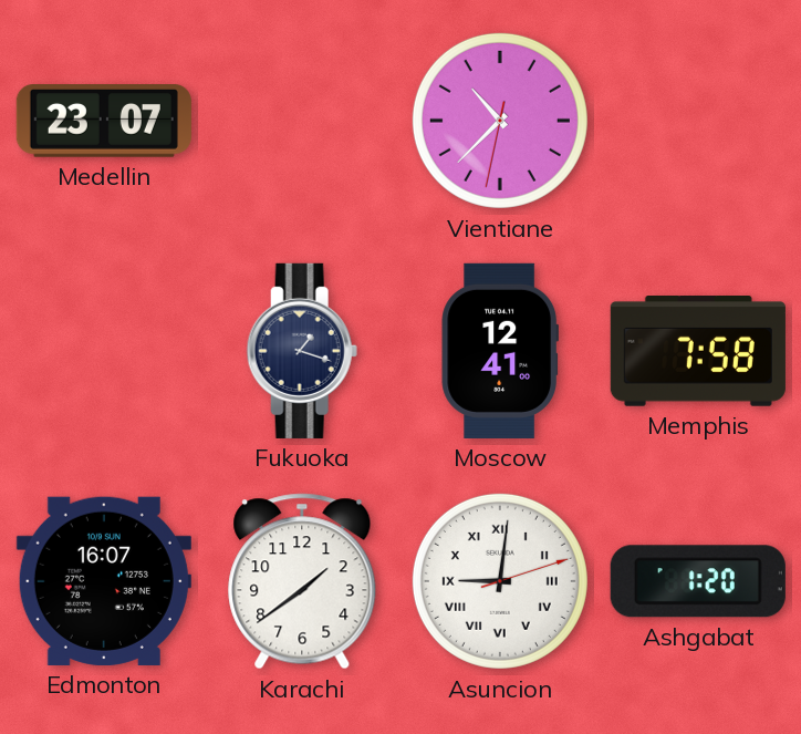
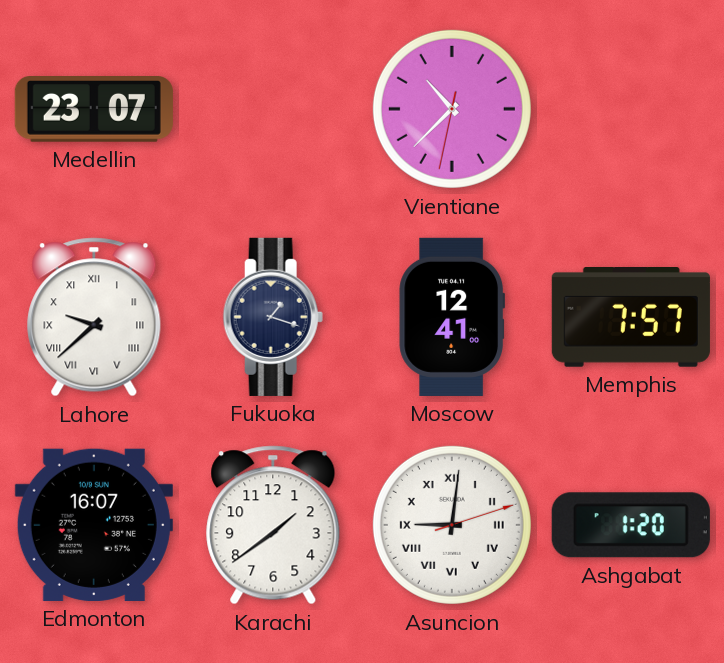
Lahore: none -> 9:38
Memphis: 7:58 -> 7:57
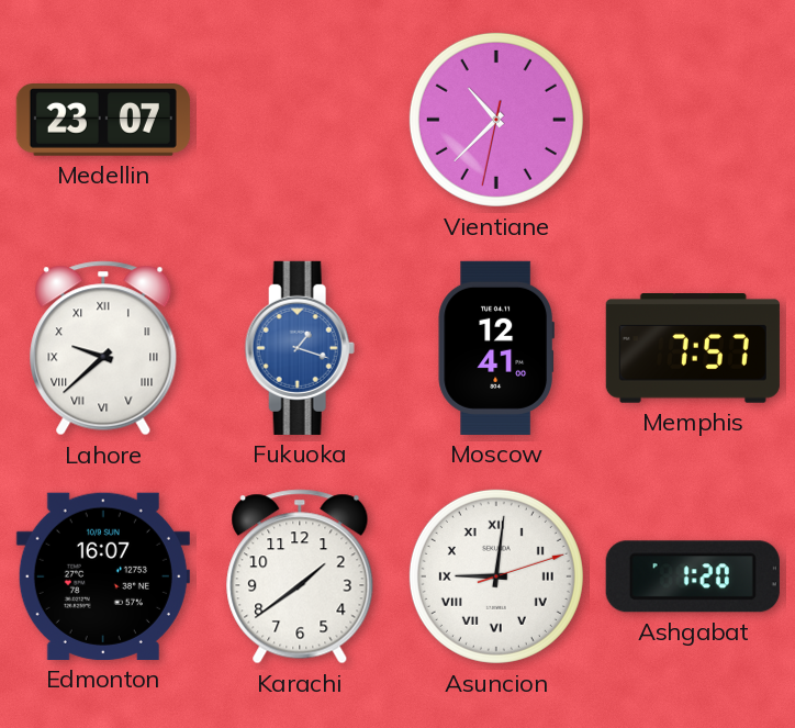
Fukuoka dial: navy -> blue
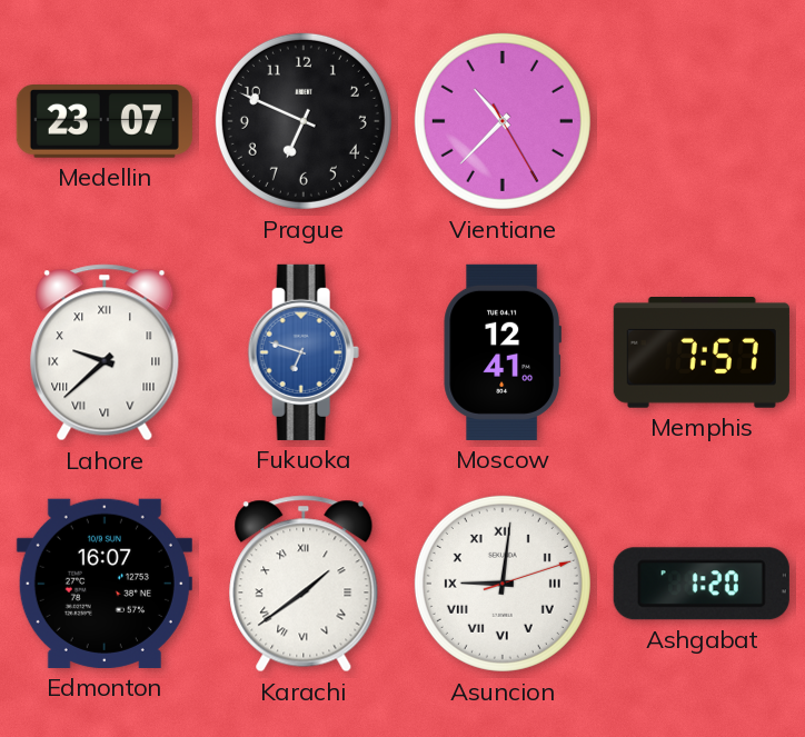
Prague: none -> 6:49
Vientiane: 10:37:32 -> 10:37:25
Fukuoka: 1:18 -> 6:48
Karachi numerals: Arabic -> Roman
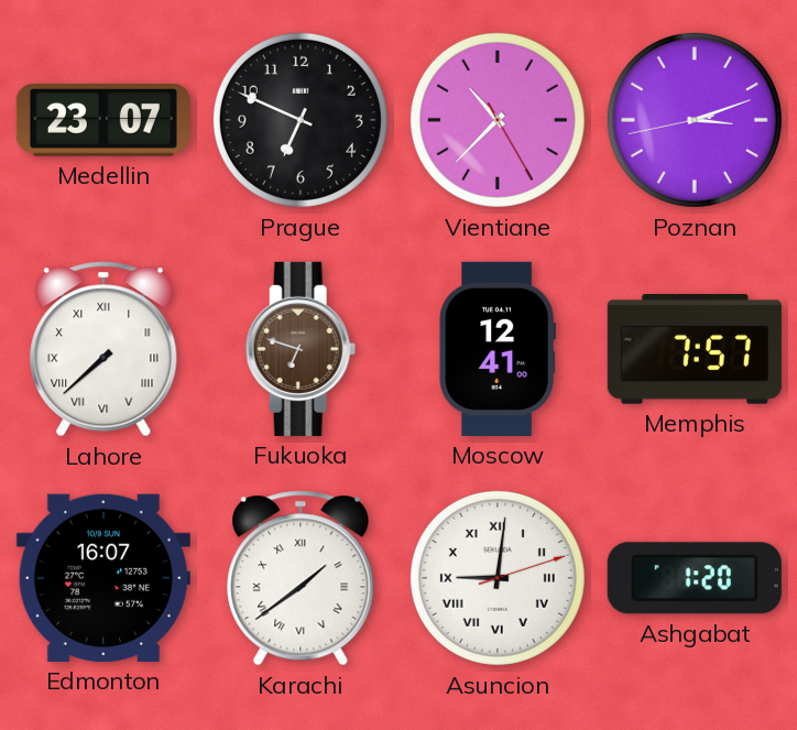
Poznan: none -> 3:11
Lahore: 9:38 -> 7:38
Fukuoka dial: blue -> brown
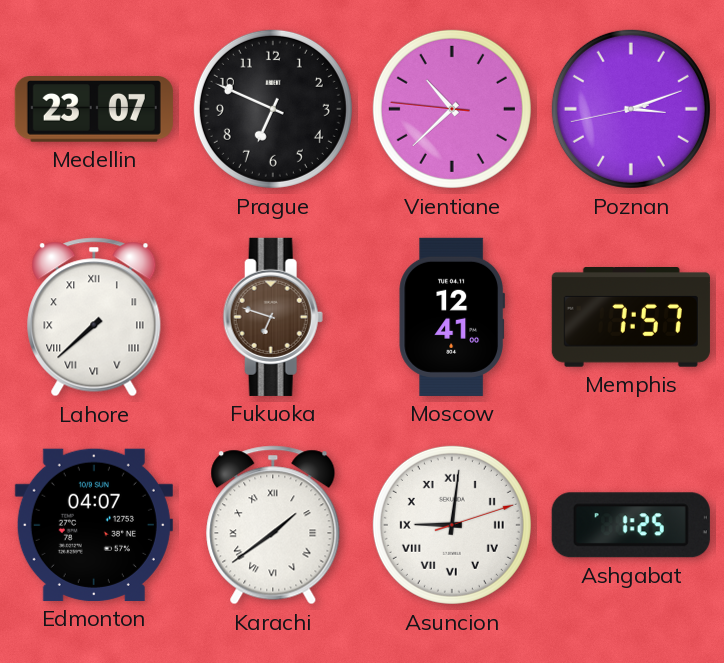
Vientiane: 10:37:25 -> 10:37:46
Edmonton: 16:07 -> 04:07
Ashgabat: 1:20 -> 1:25
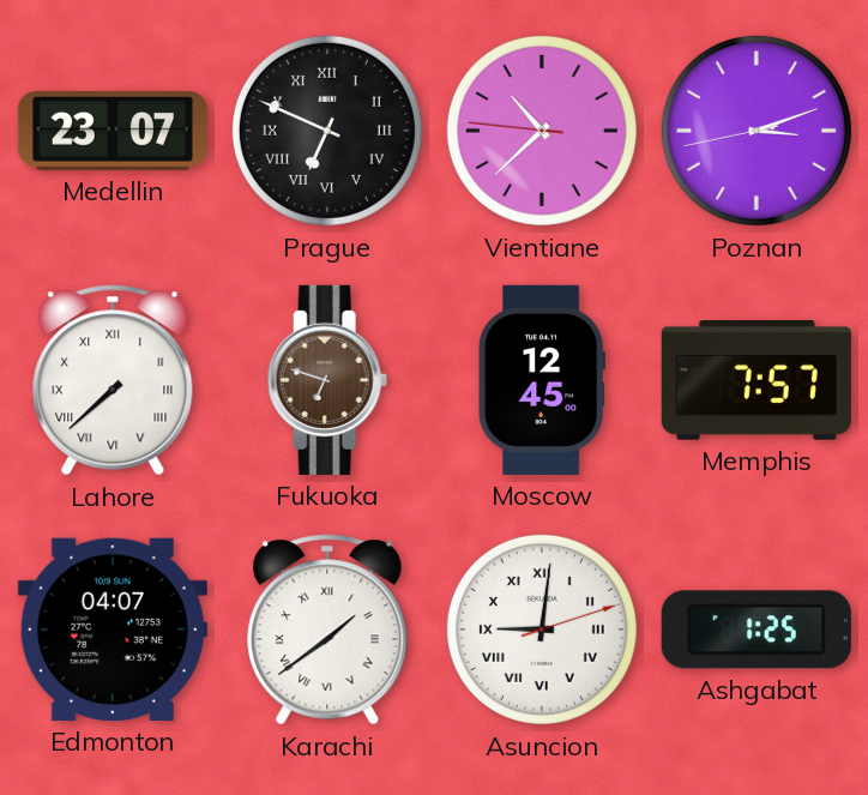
Prague numerals: Arabic -> Roman
Moscow: 12:41 -> 12:45
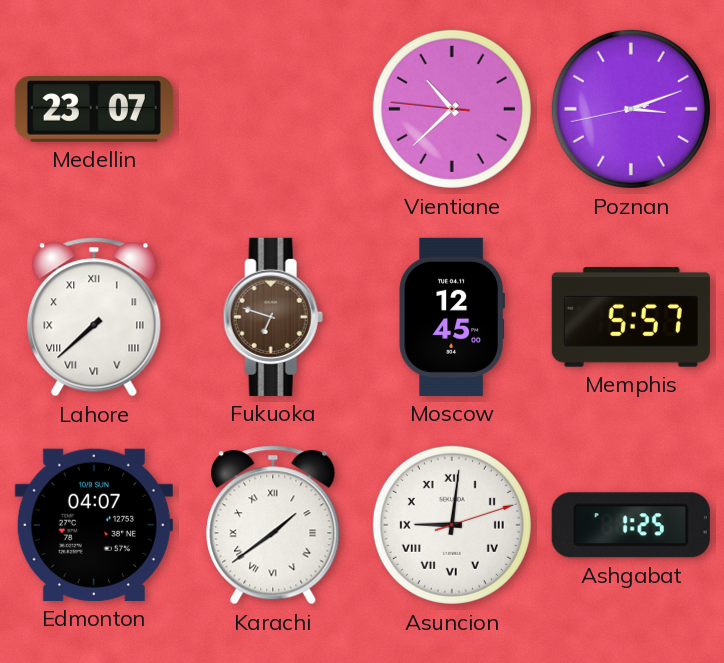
Prague: 6:49 -> none
Memphis: 7:57 -> 5:57
